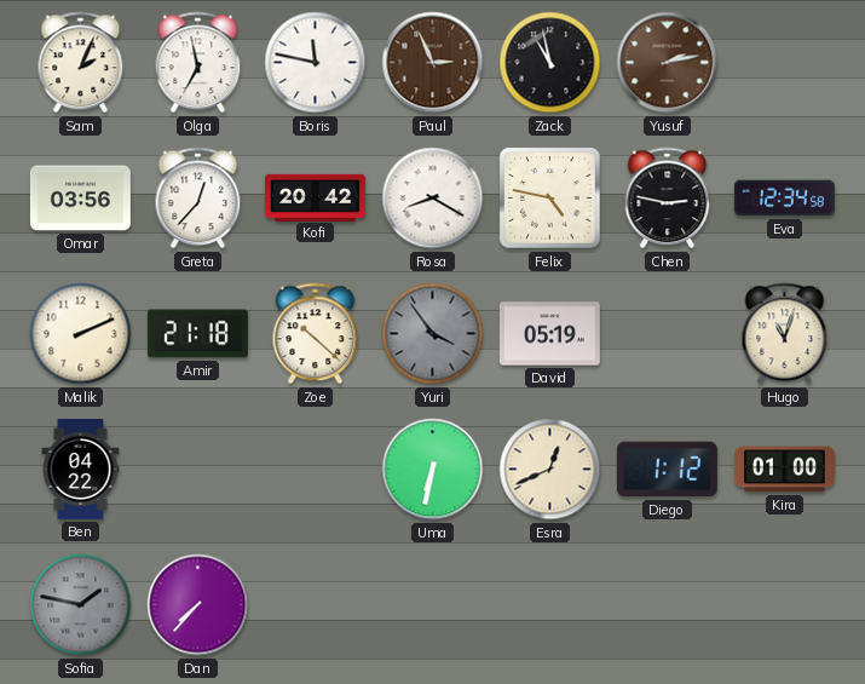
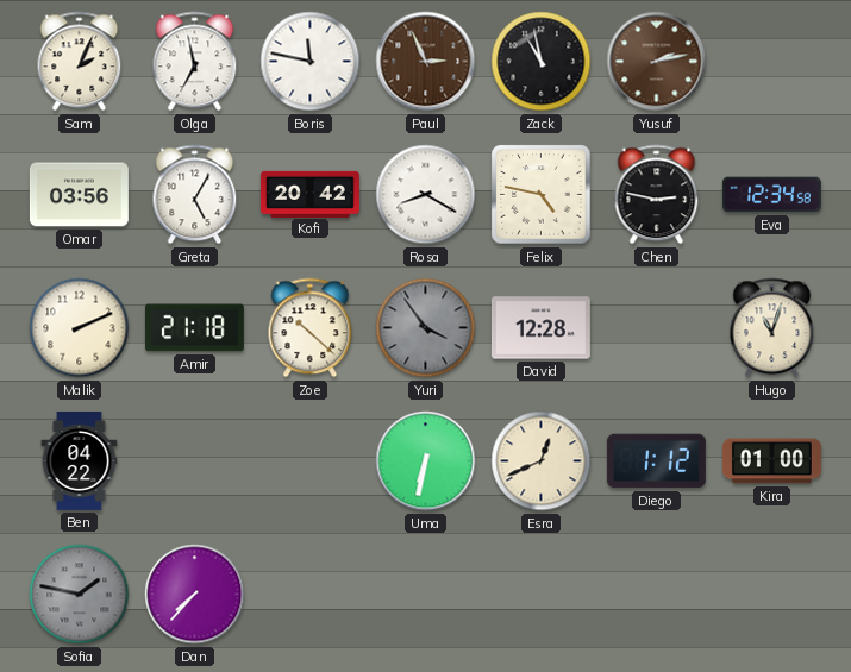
Greta: 12:37 -> 5:05
David: 05:19 -> 12:28
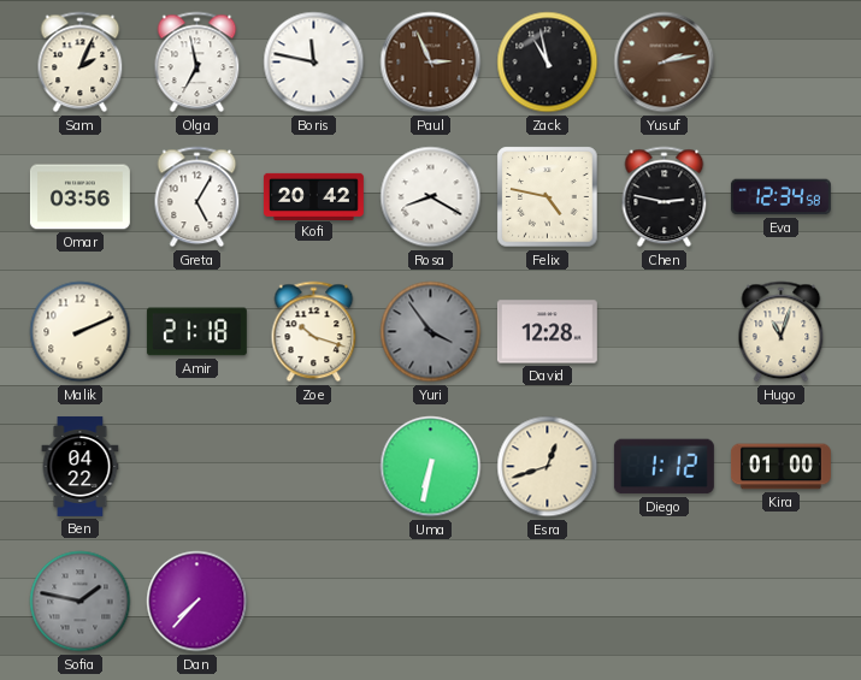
Zoe: 10:22 -> 10:18
Esra: 12:41 -> 12:42
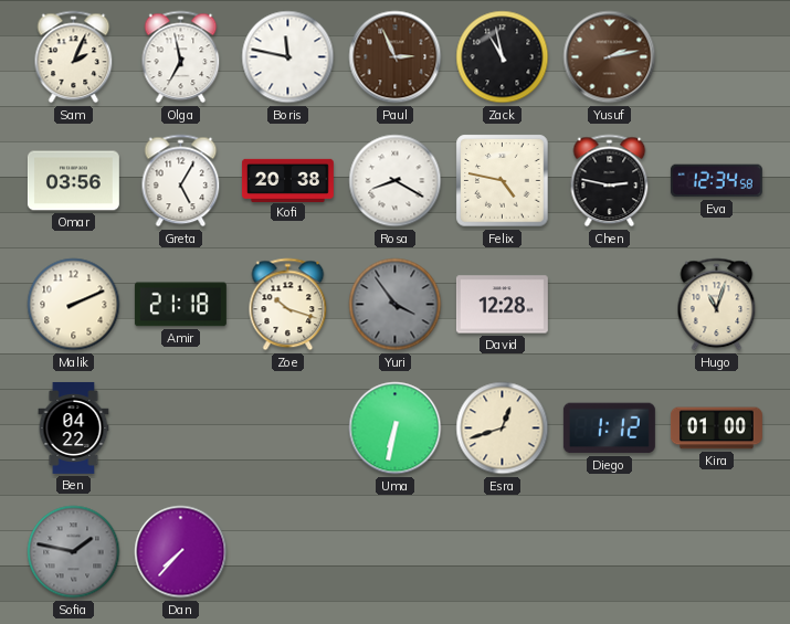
Kofi: 20:42 -> 20:38
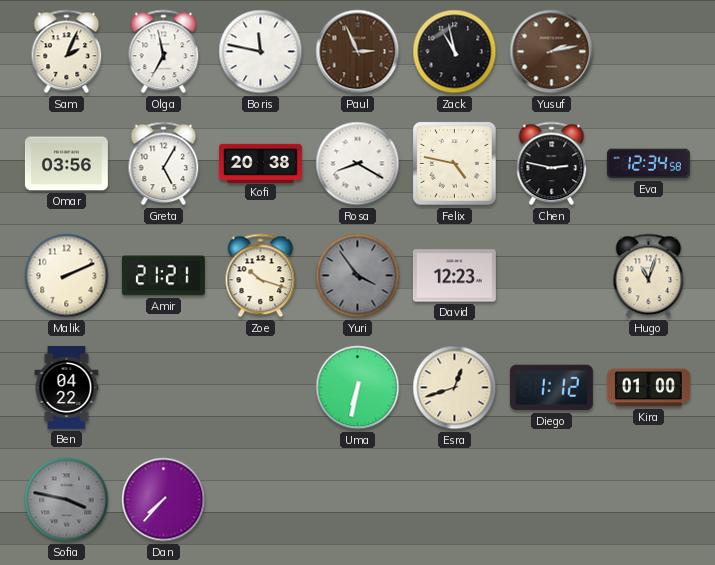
Amir: 21:18 -> 21:21
David: 12:28 -> 12:23
Sofia: 1:47 -> 3:47
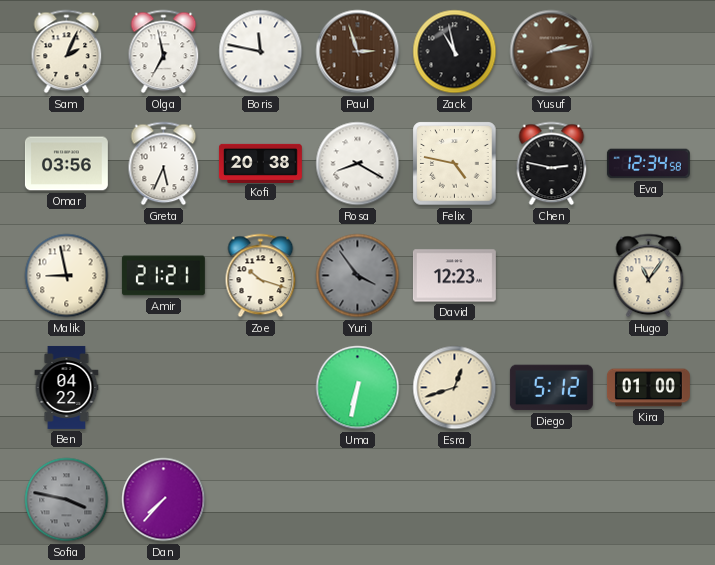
Paul: 2:56 -> 2:57
Greta: 5:05 -> 5:34
Malik: 2:11 -> 8:58
Hugo: 11:03 -> 11:06
Diego: 1:12 -> 5:12
